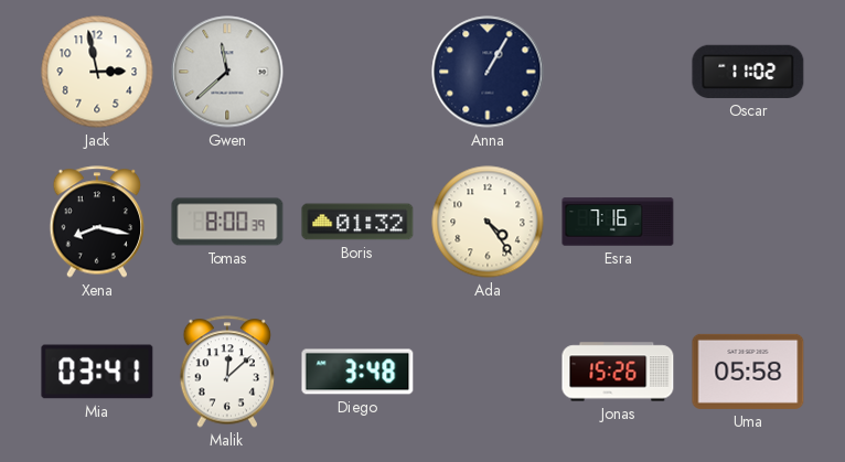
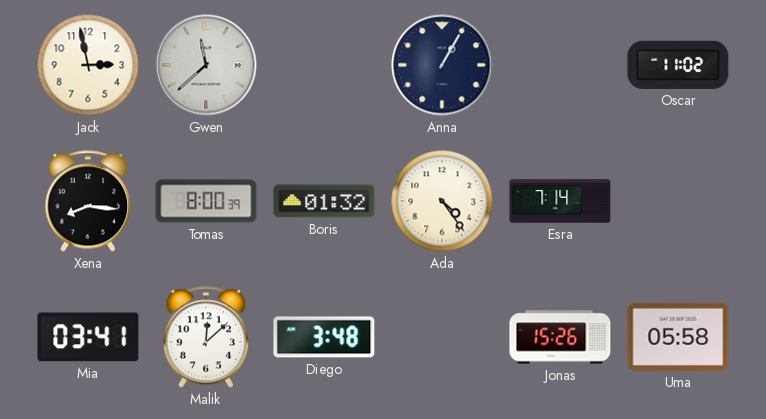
Xena: 8:17 -> 8:16
Esra: 7:16 -> 7:14
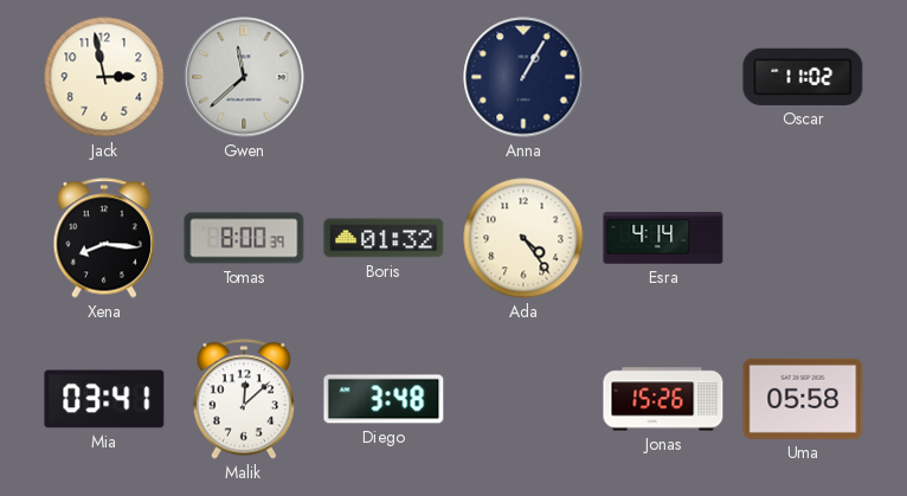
Esra: 7:14 -> 4:14
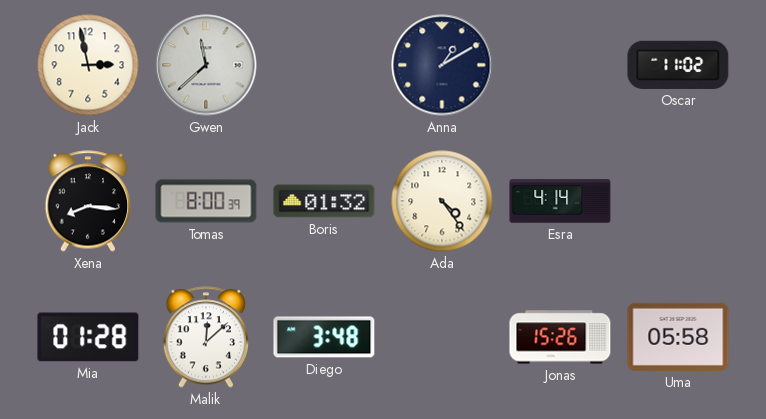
Anna: 1:05 -> 1:10
Mia: 03:41 -> 01:28
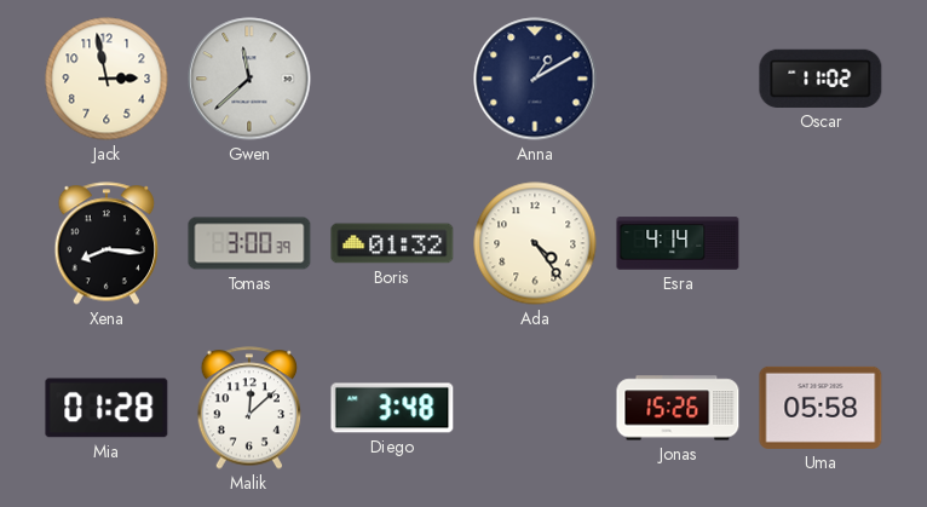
Tomas: 8:00 -> 3:00
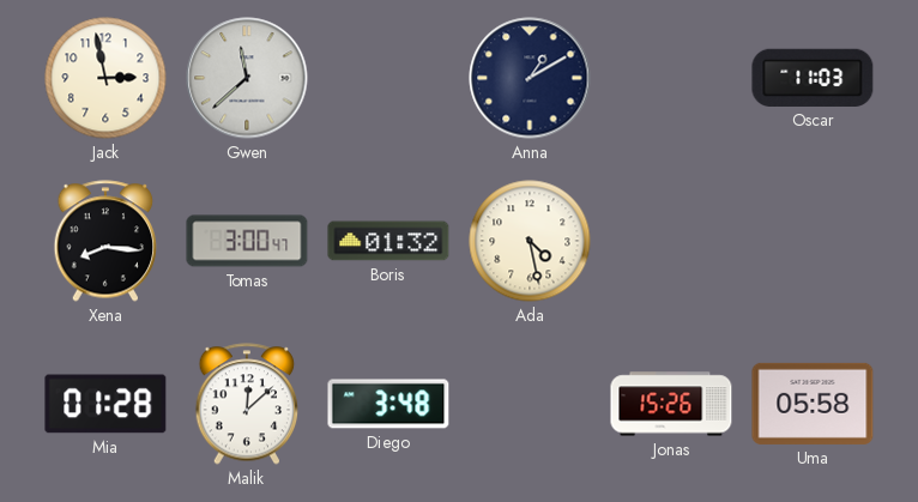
Oscar: 11:02 -> 11:03
Tomas: 3:00:39 -> 3:00:47
Ada: 4:24 -> 4:28
Esra: 4:14 -> none
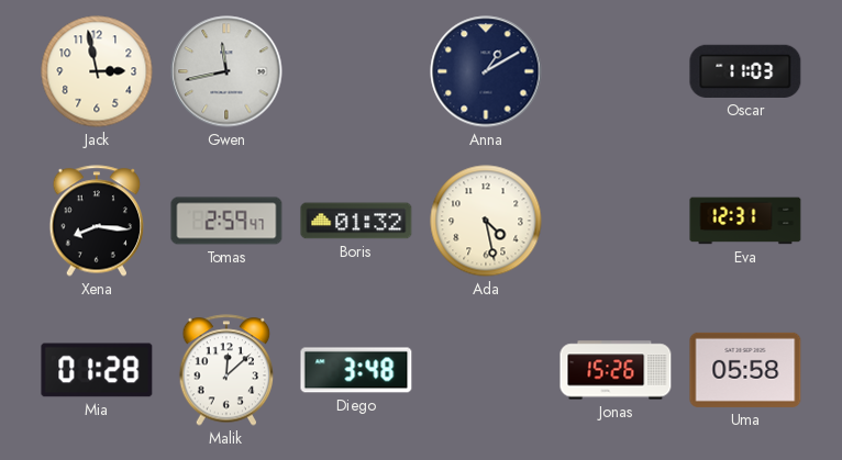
Gwen: 11:38 -> 11:43
Tomas: 3:00 -> 2:59
Eva: none -> 12:31
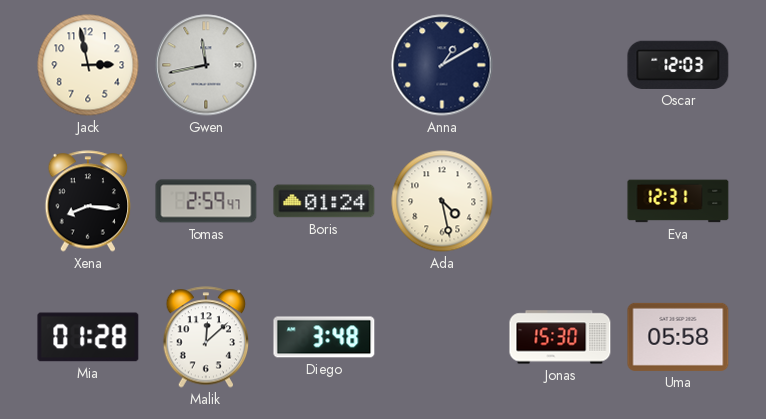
Oscar: 11:03 -> 12:03
Boris: 01:32 -> 01:24
Jonas: 15:26 -> 15:30
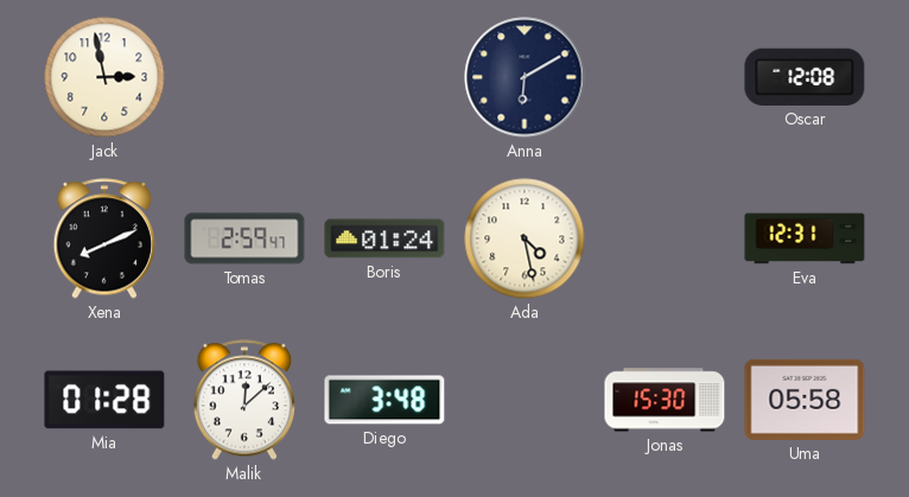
Gwen: 11:43 -> none
Anna: 1:10 -> 6:10
Oscar: 12:03 -> 12:08
Xena: 8:16 -> 8:11
